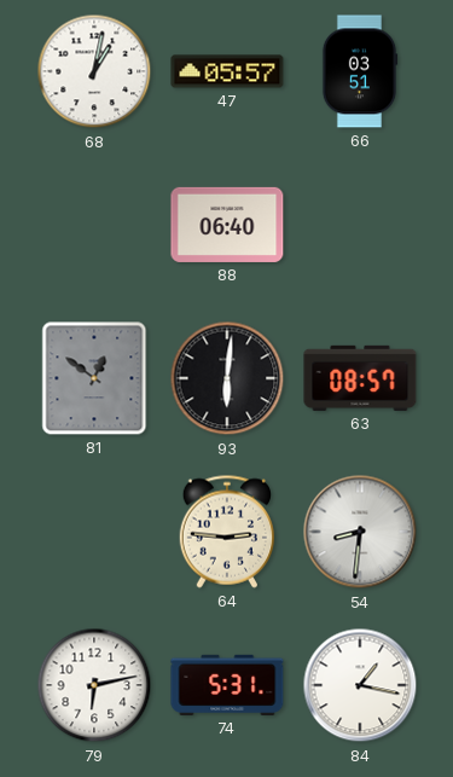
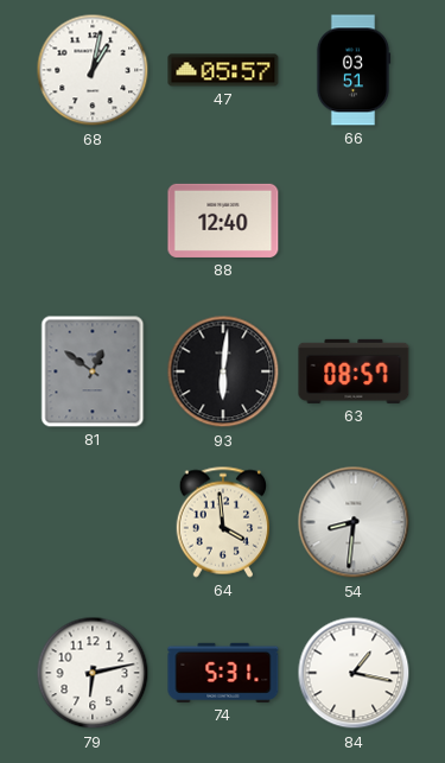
88: 06:40 -> 12:40
64: 2:46 -> 3:59
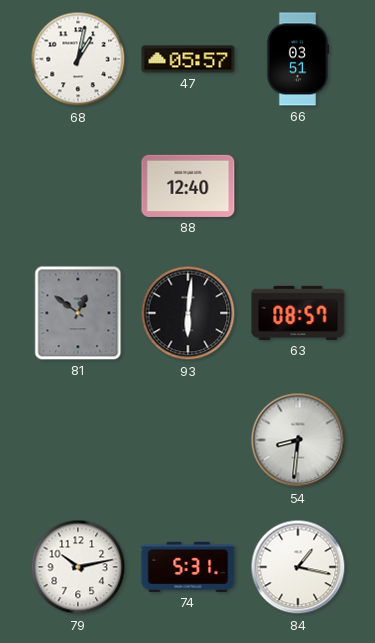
64: 3:59 -> none
79: 6:13 -> 10:13
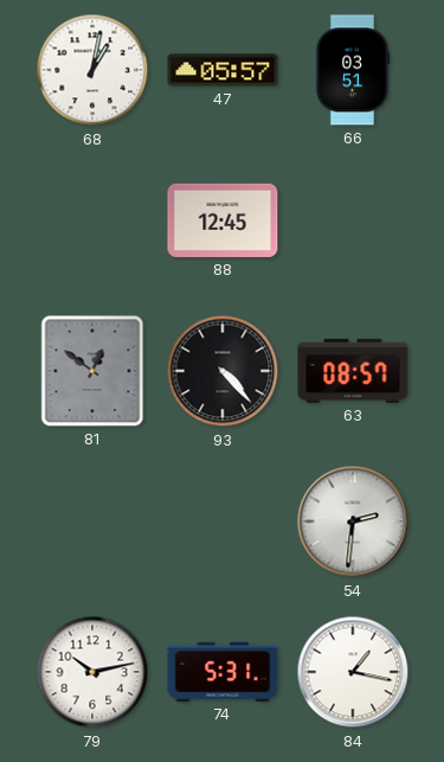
88: 12:40 -> 12:45
93: 6:01 -> 4:23
54: 8:31 -> 2:31
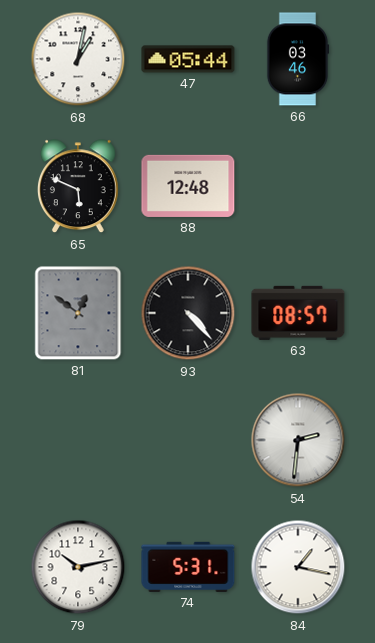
47: 05:57 -> 05:44
66: 03:51 -> 03:46
65: none -> 5:49
88: 12:45 -> 12:48
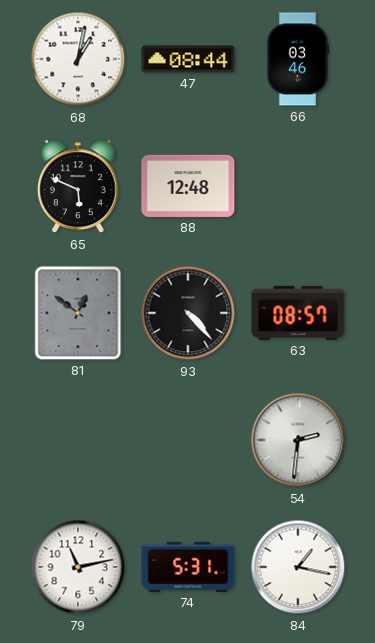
47: 05:44 -> 08:44
79: 10:13 -> 11:13
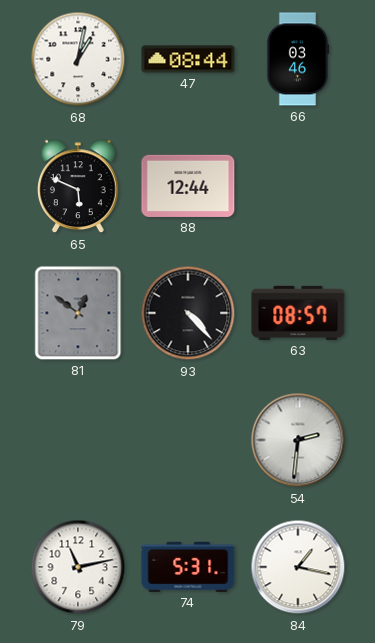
88: 12:48 -> 12:44
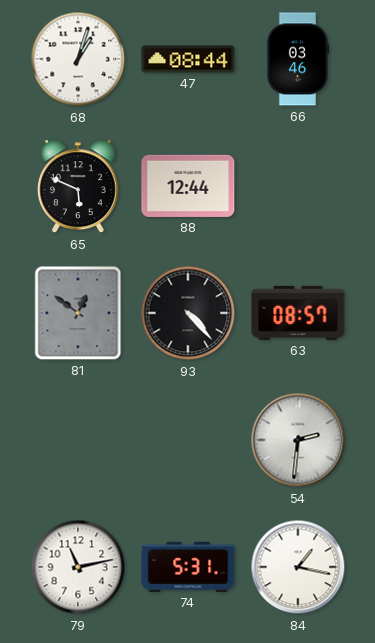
68: 1:02 -> 1:03
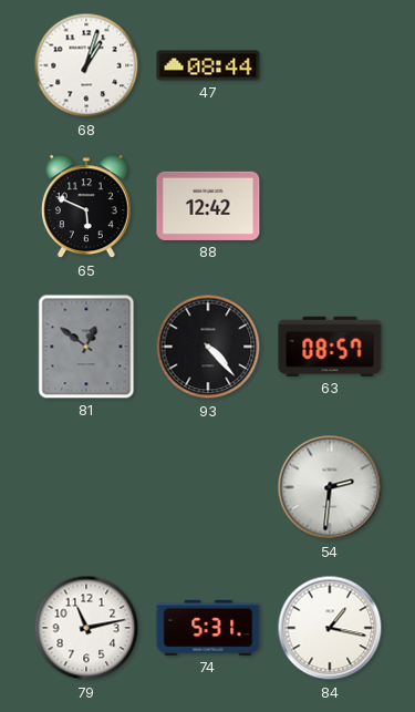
66: 03:46 -> none
88: 12:44 -> 12:42
